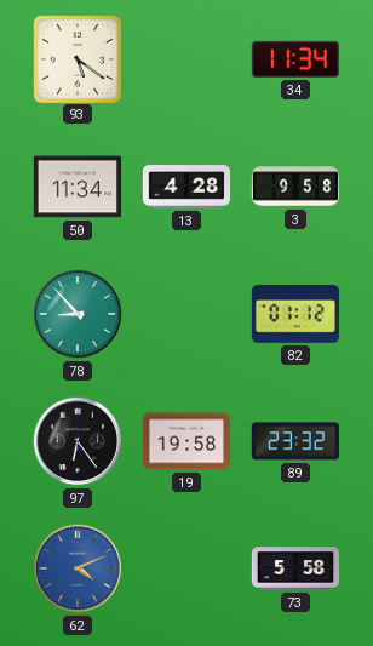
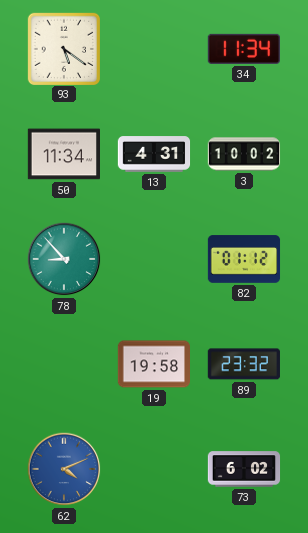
13: 4:28 -> 4:31
3: 9:58 -> 10:02
97: 6:24 -> none
73: 5:58 -> 6:02
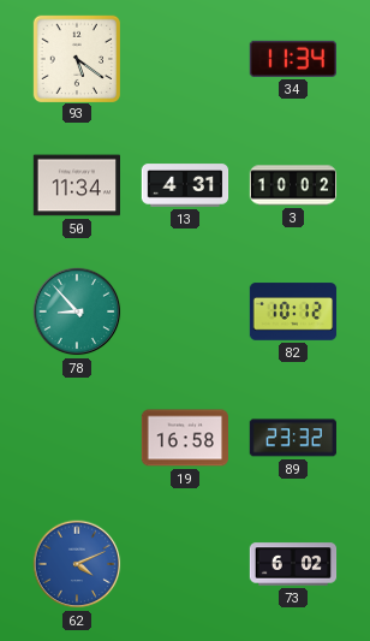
82: 01:12 -> 10:12
19: 19:58 -> 16:58
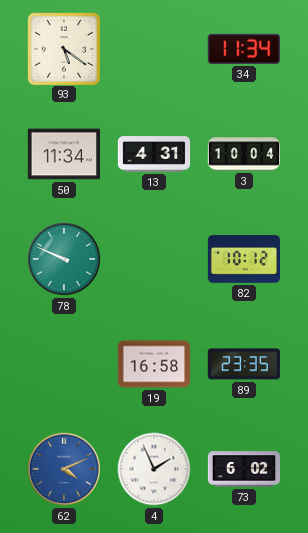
3: 10:02 -> 10:04
78: 8:53 -> 9:49
89: 23:32 -> 23:35
4: none -> 1:56
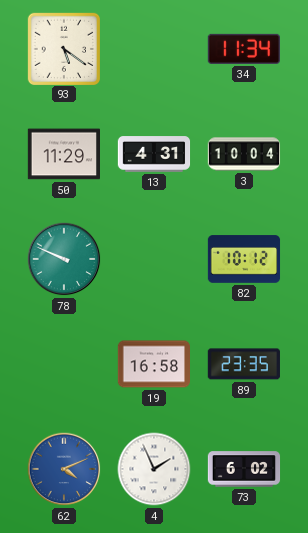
50: 11:34 -> 11:29
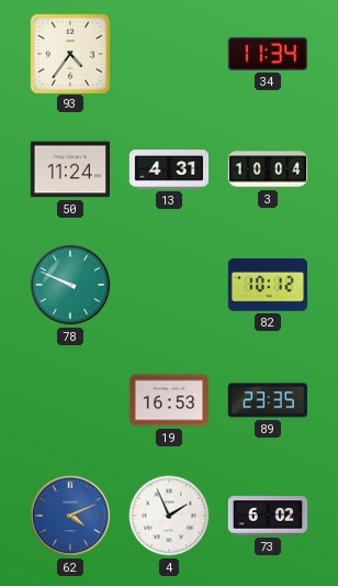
93: 5:21 -> 4:36
50: 11:29 -> 11:24
19: 16:58 -> 16:53
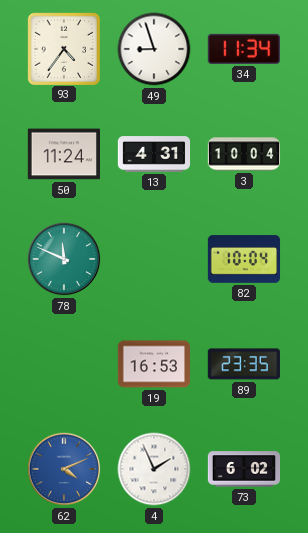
49: none -> 8:57
78: 9:49 -> 11:49
82: 10:12 -> 10:04
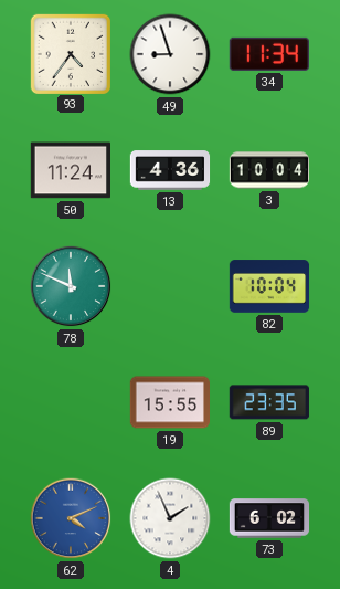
13: 4:31 -> 4:36
19: 16:53 -> 15:55
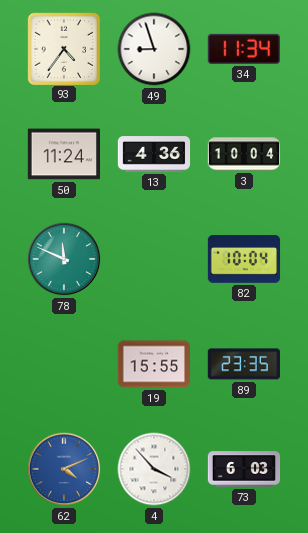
4: 1:56 -> 3:53
73: 6:02 -> 6:03
